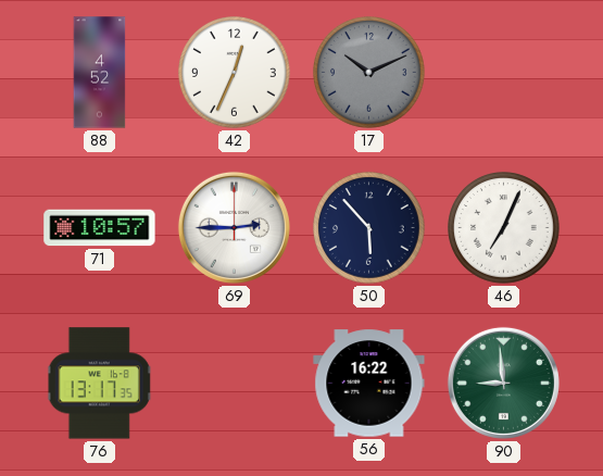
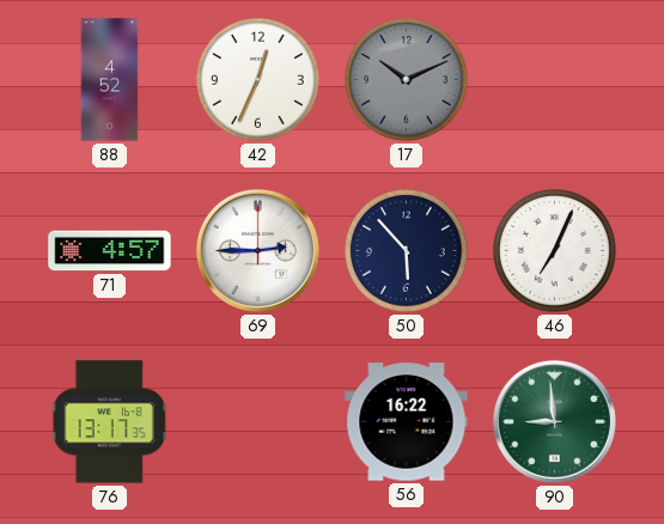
71: 10:57 -> 4:57
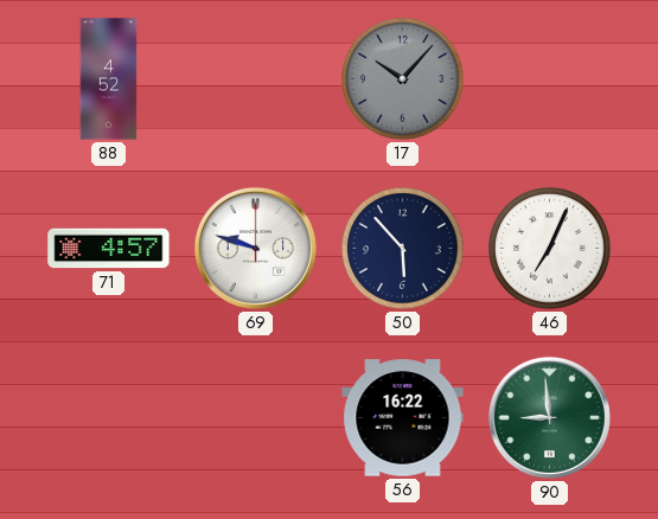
42: 12:34 -> none
17: 10:11 -> 10:07
69: 2:45 -> 9:48
76: 13:17 -> none
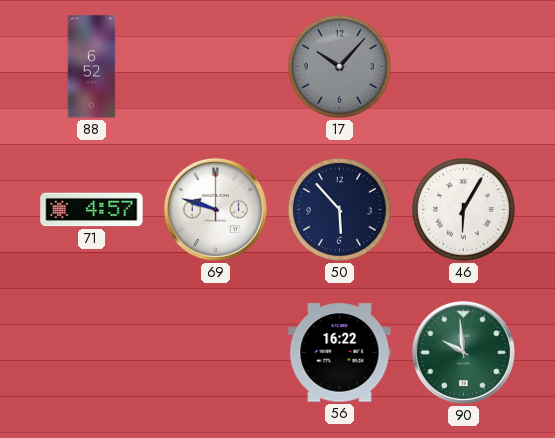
88: 4:52 -> 6:52
46: 7:04 -> 6:05
90: 8:59 -> 9:59
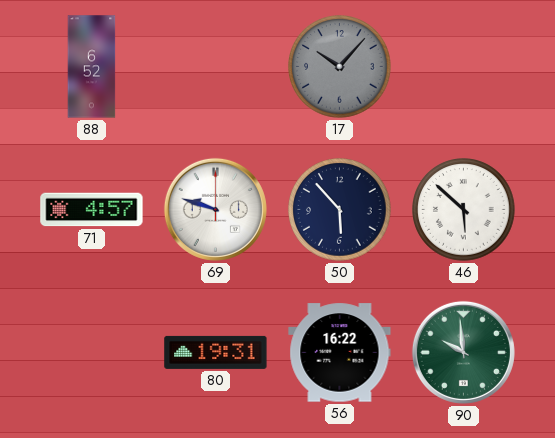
46: 6:05 -> 5:52
80: none -> 19:31
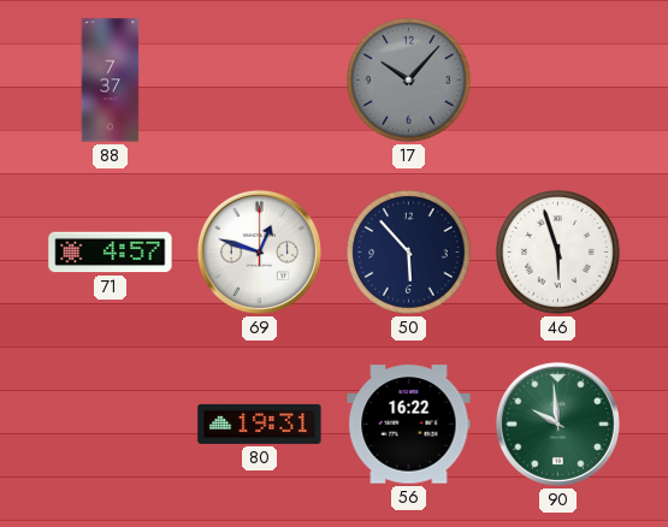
88: 6:52 -> 7:37
69: 9:48 -> 12:48
46: 5:52 -> 5:57
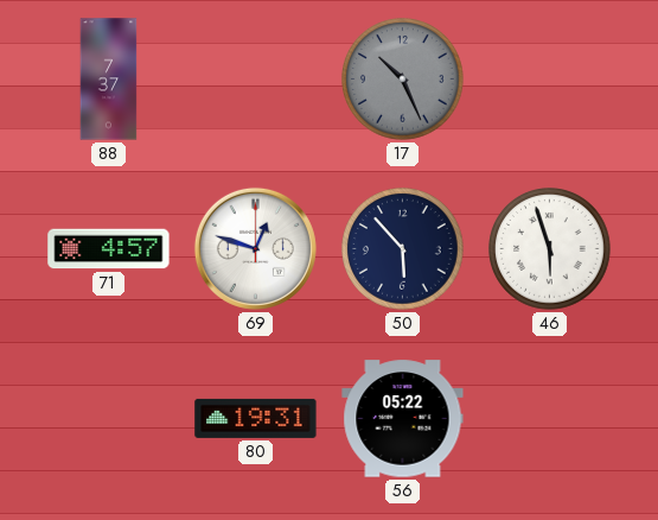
17: 10:07 -> 10:26
56: 16:22 -> 05:22
90: 9:59 -> none
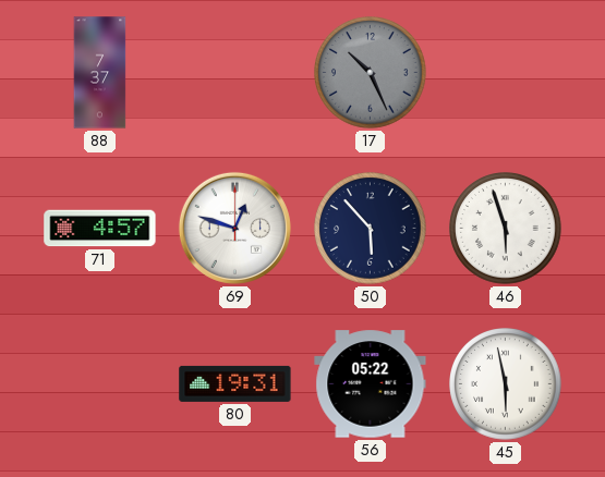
45: none -> 5:58
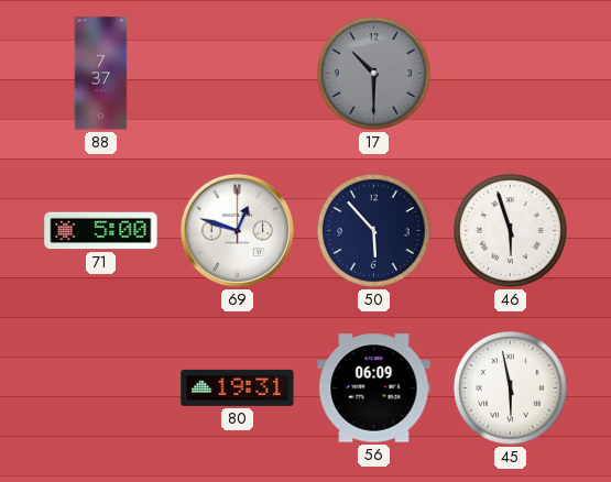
17: 10:26 -> 10:30
71: 4:57 -> 5:00
56: 05:22 -> 06:09
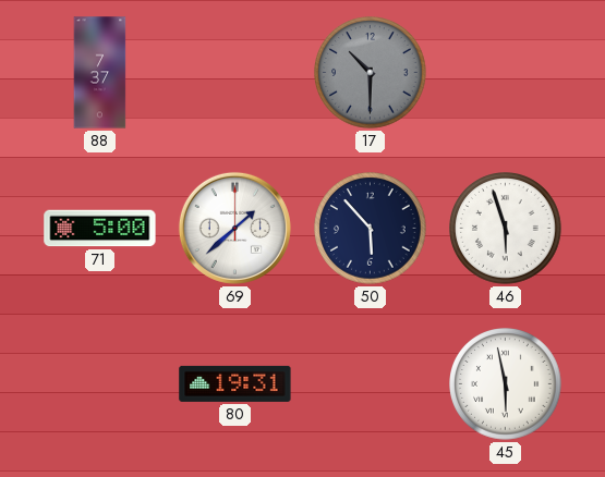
69: 12:48 -> 1:38
56: 06:09 -> none
